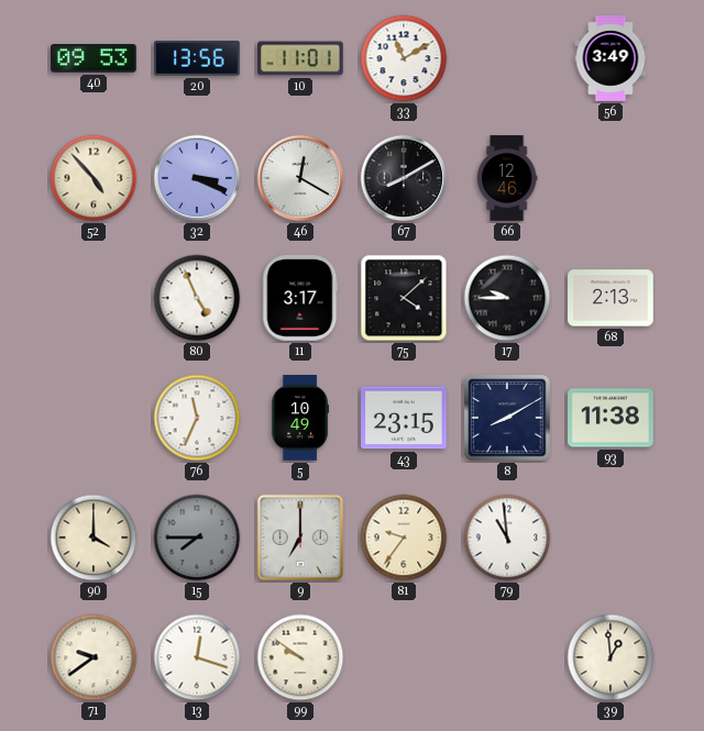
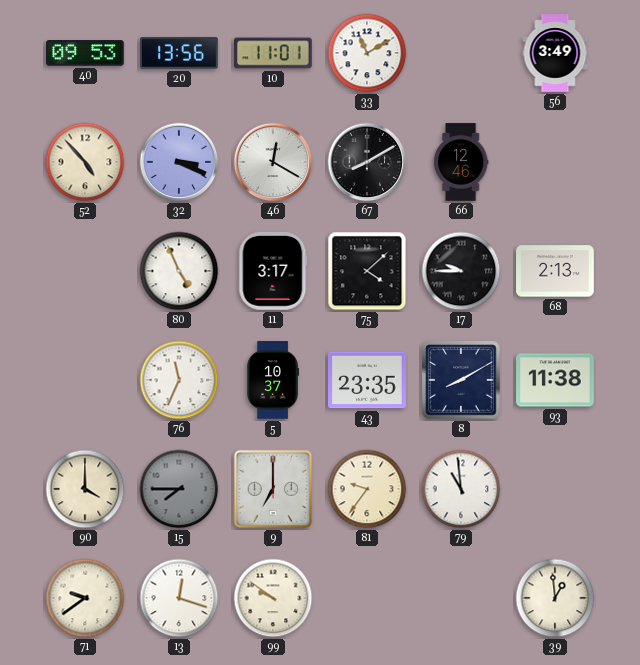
5: 10:49 -> 10:37
43: 23:15 -> 23:35
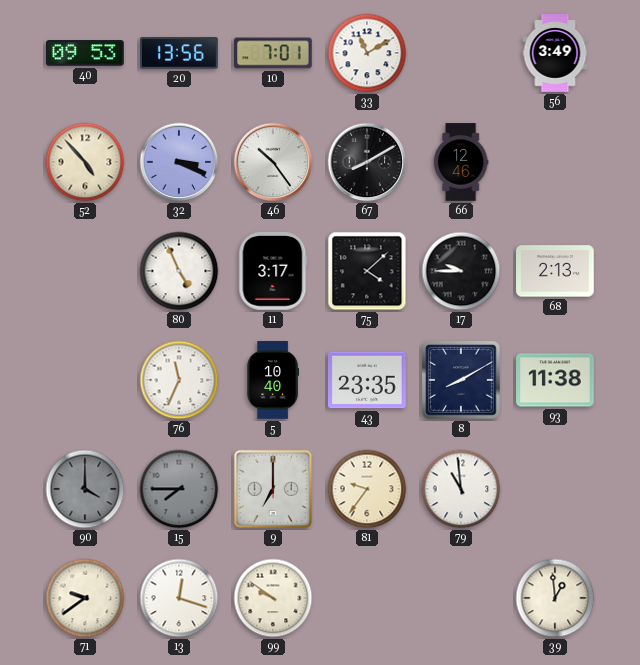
10: 11:01 -> 7:01
46: 12:20 -> 10:24
5: 10:37 -> 10:40
90 dial: cream -> grey
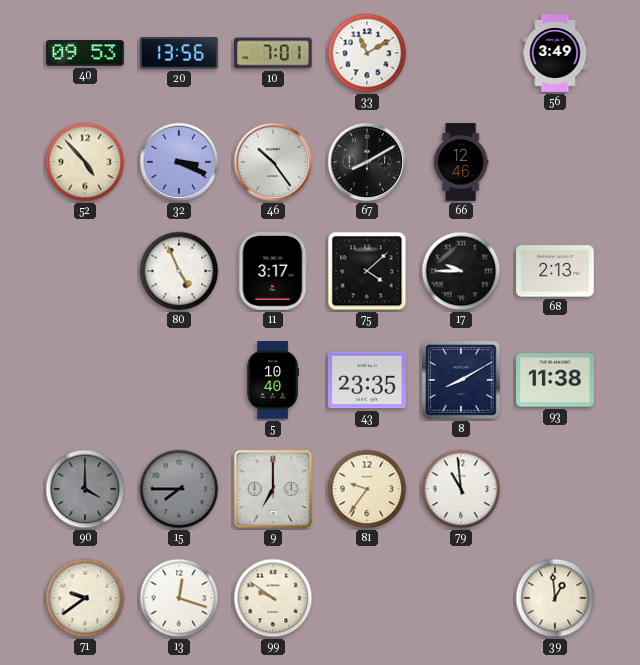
76: 11:34 -> none
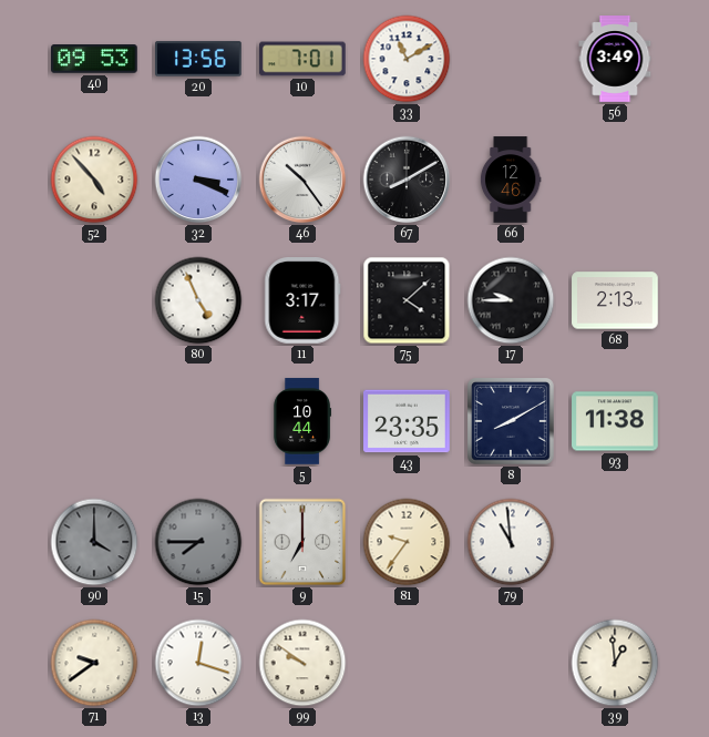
5: 10:40 -> 10:44
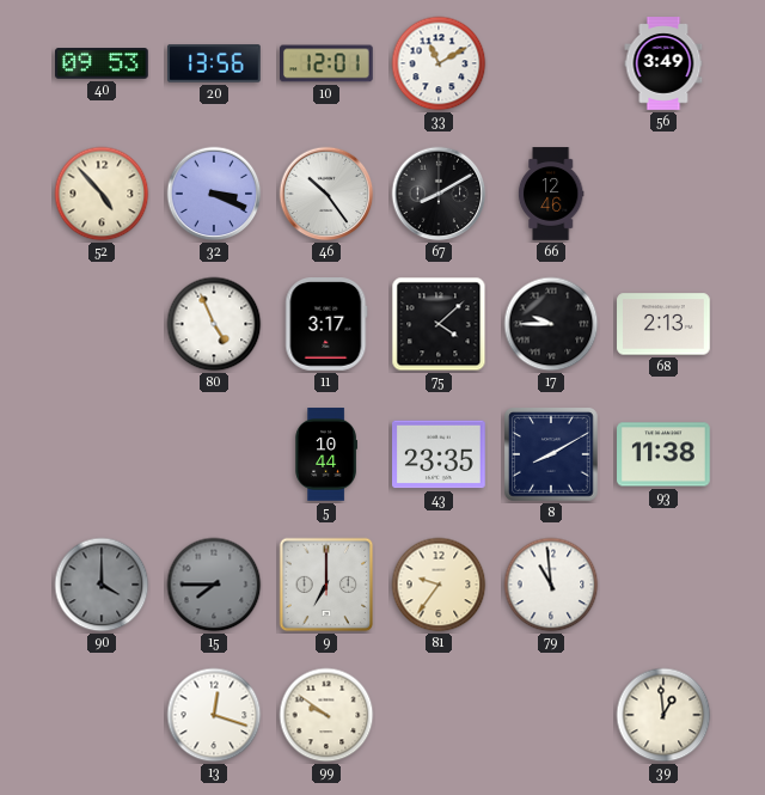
10: 7:01 -> 12:01
71: 9:39 -> none
